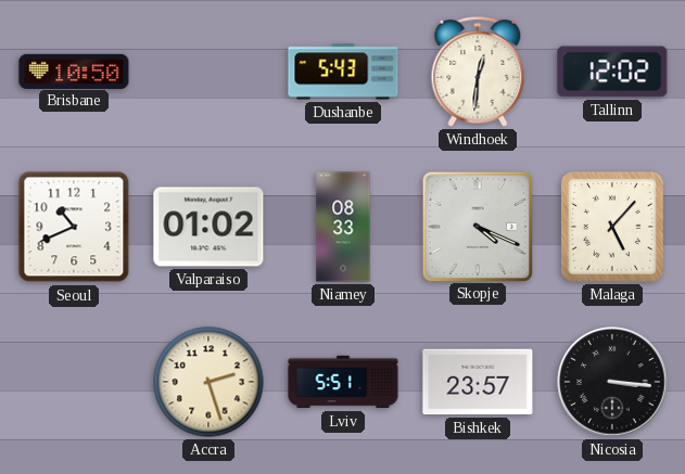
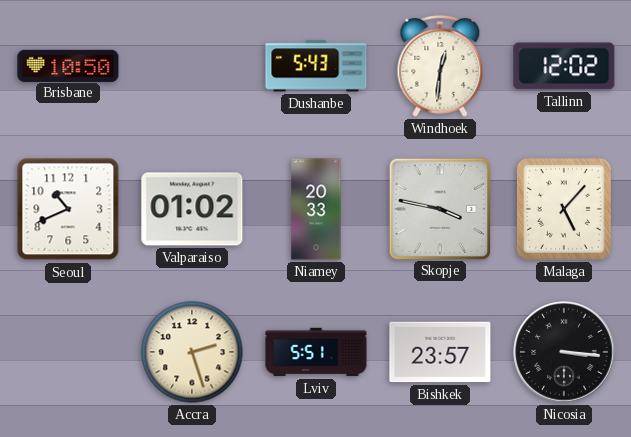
Niamey: 08:33 -> 20:33
Skopje: 4:19 -> 3:47
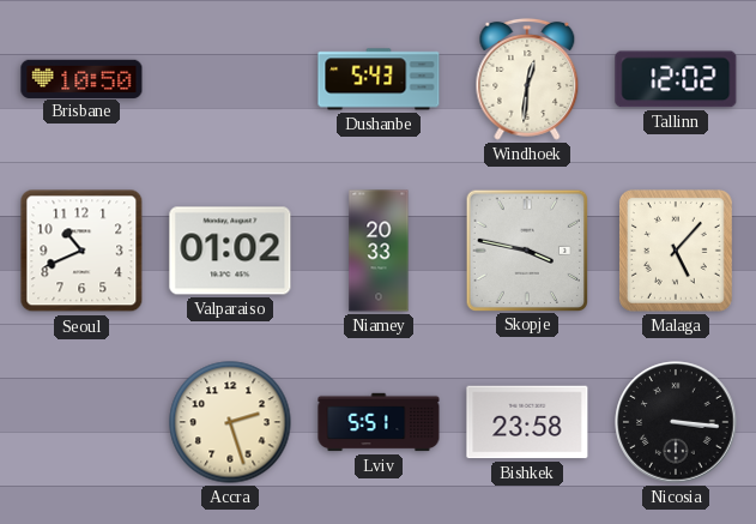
Bishkek: 23:57 -> 23:58
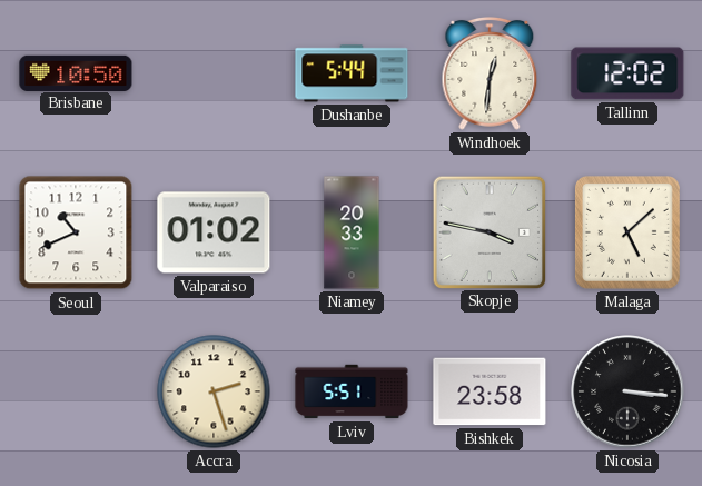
Dushanbe: 5:43 -> 5:44
Malaga: 5:07 -> 5:08
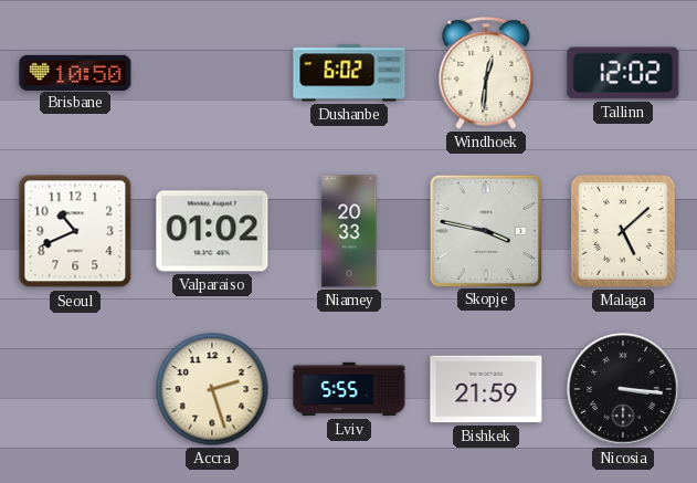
Dushanbe: 5:44 -> 6:02
Lviv: 5:51 -> 5:55
Bishkek: 23:58 -> 21:59
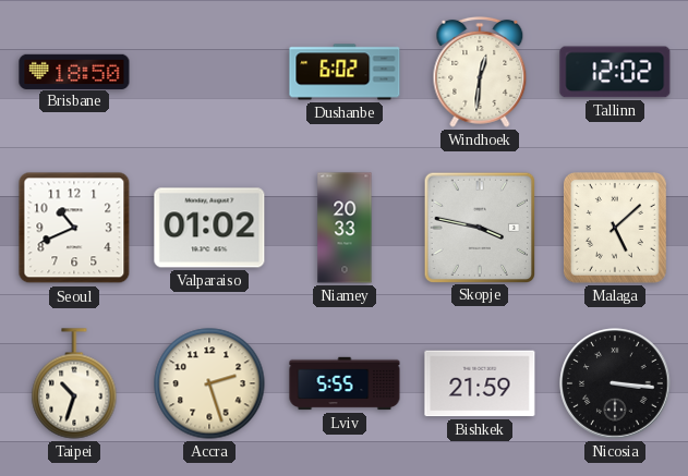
Brisbane: 10:50 -> 18:50
Taipei: none -> 10:33
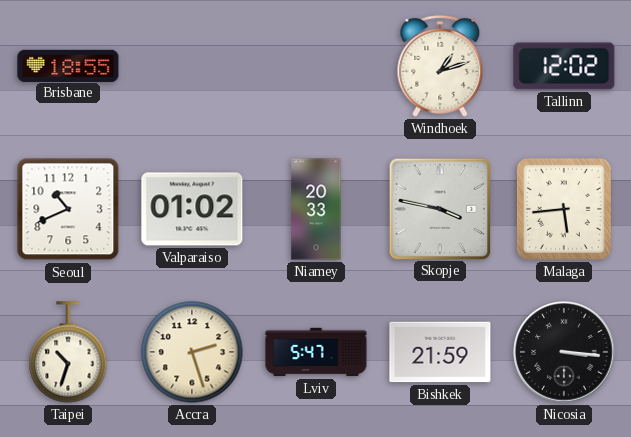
Brisbane: 18:50 -> 18:55
Dushanbe: 6:02 -> none
Windhoek: 12:31 -> 1:12
Malaga: 5:08 -> 5:44
Lviv: 5:55 -> 5:47
